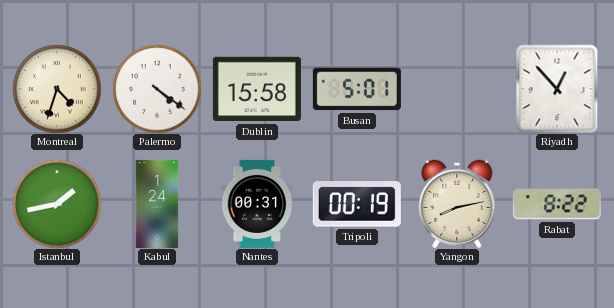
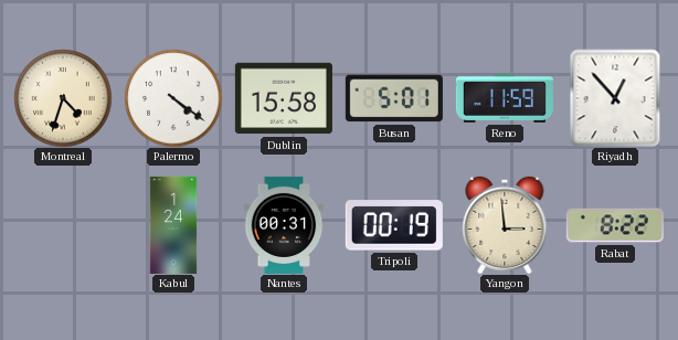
Reno: none -> 11:59
Istanbul: 1:43 -> none
Yangon: 8:13 -> 2:59
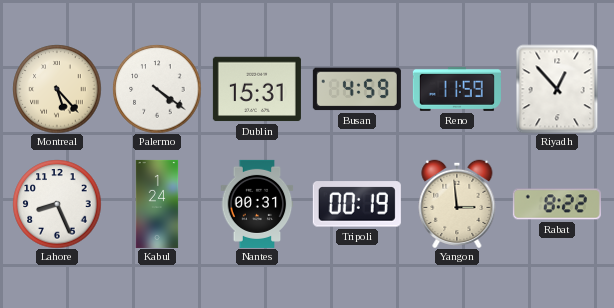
Montreal: 4:33 -> 5:23
Dublin: 15:58 -> 15:31
Busan: 5:01 -> 4:59
Lahore: none -> 8:26
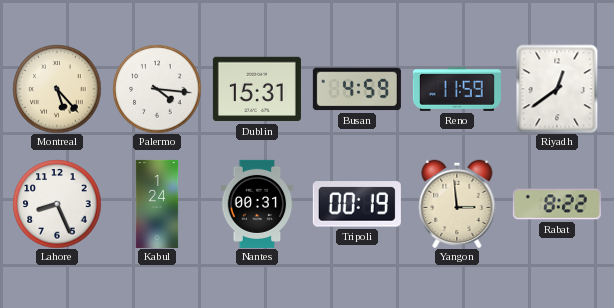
Palermo: 4:21 -> 4:16
Riyadh: 12:53 -> 12:39
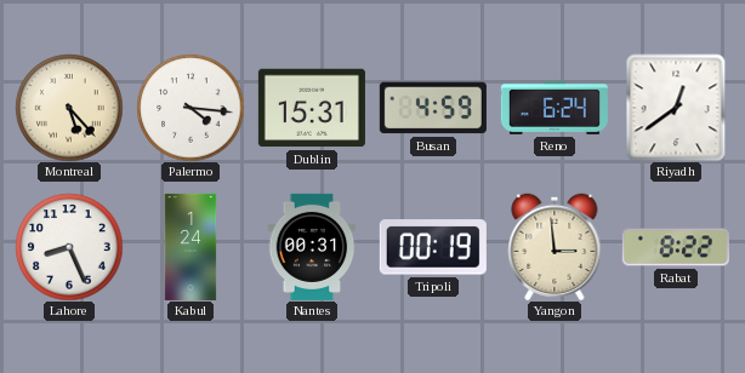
Reno: 11:59 -> 6:24
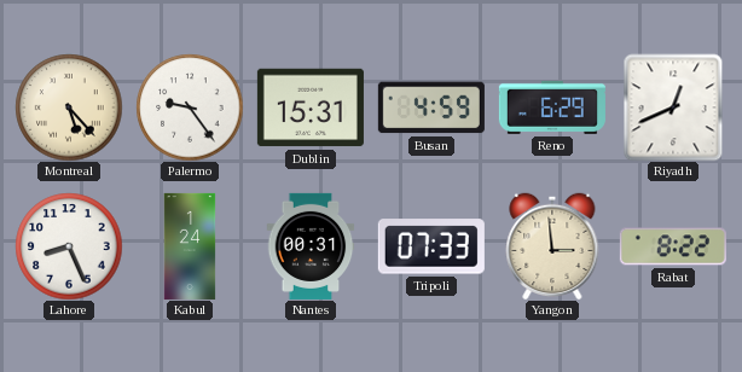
Palermo: 4:16 -> 9:24
Reno: 6:24 -> 6:29
Riyadh: 12:39 -> 12:41
Tripoli: 00:19 -> 07:33
